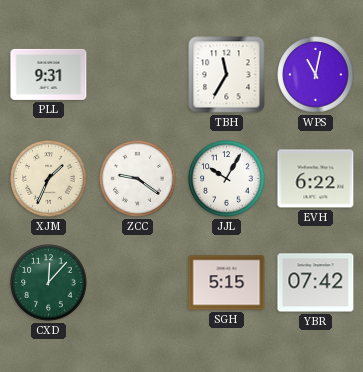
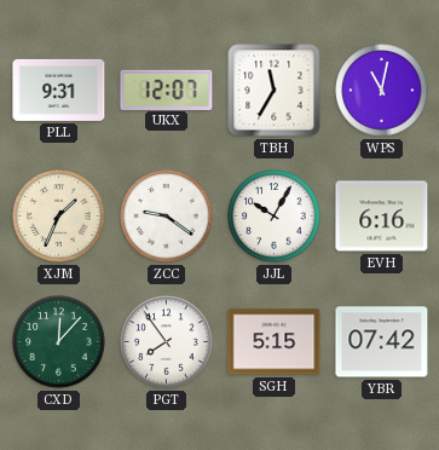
UKX: none -> 12:07
EVH: 6:22 -> 6:16
PGT: none -> 7:54
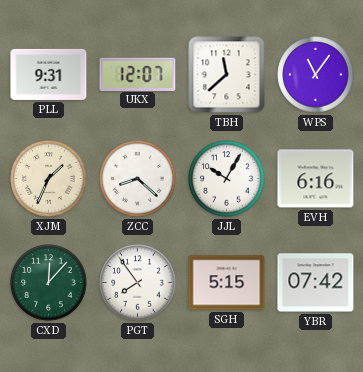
TBH: 11:35 -> 11:38
WPS: 11:02 -> 11:06
ZCC: 9:21 -> 8:22
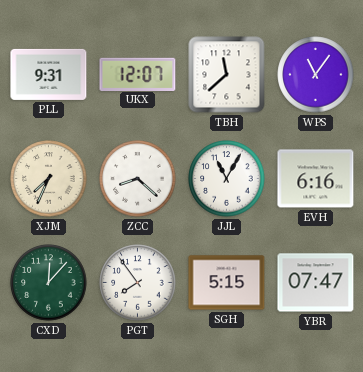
XJM: 1:34 -> 7:34
JJL: 10:05 -> 11:05
YBR: 07:42 -> 07:47
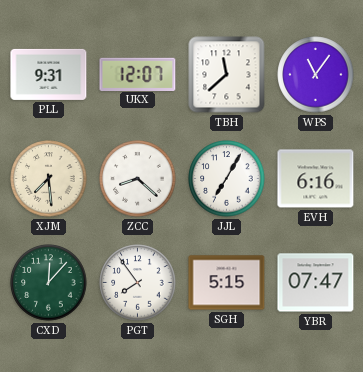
XJM: 7:34 -> 7:29
JJL: 11:05 -> 7:05
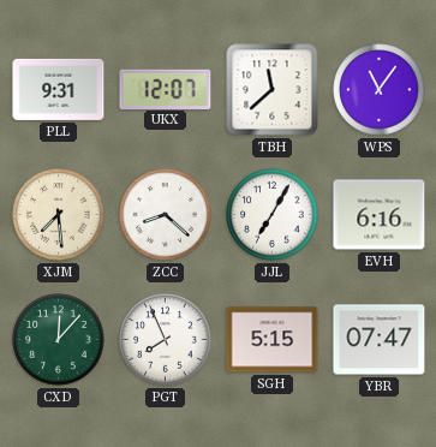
PGT: 7:54 -> 7:56
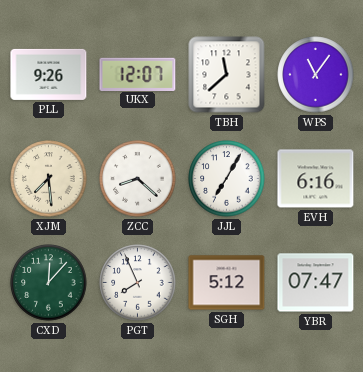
PLL: 9:31 -> 9:26
SGH: 5:15 -> 5:12
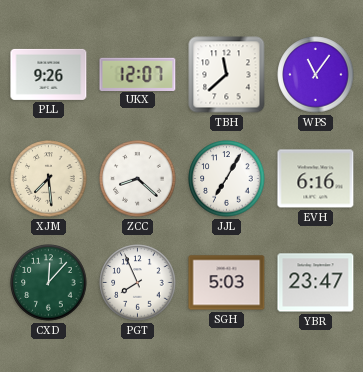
SGH: 5:12 -> 5:03
YBR: 07:47 -> 23:47
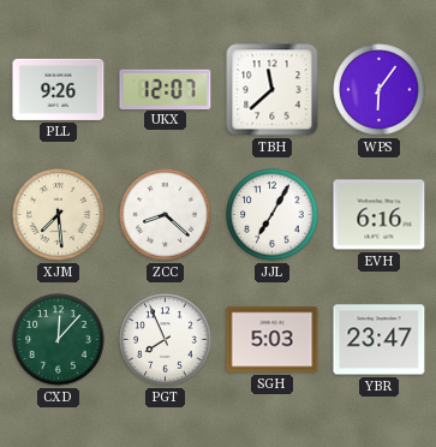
WPS: 11:06 -> 6:06
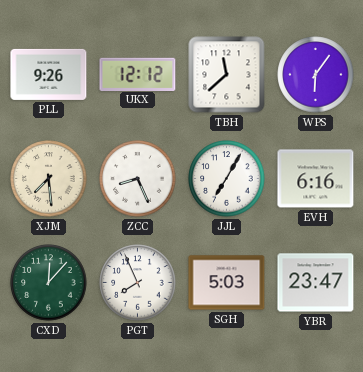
UKX: 12:07 -> 12:12
ZCC: 8:22 -> 8:26
